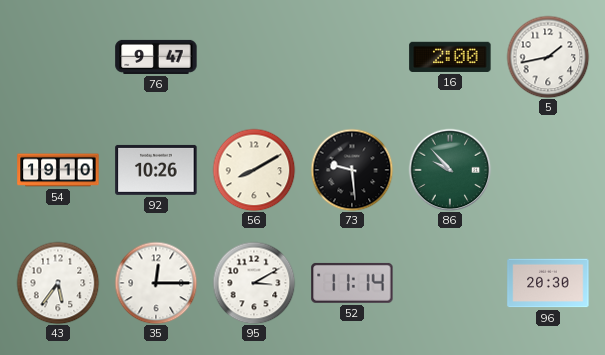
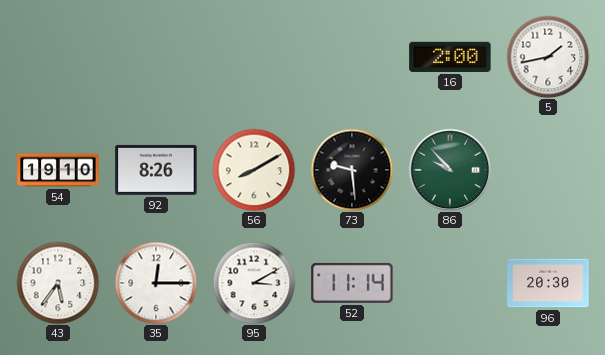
76: 9:47 -> none
92: 10:26 -> 8:26
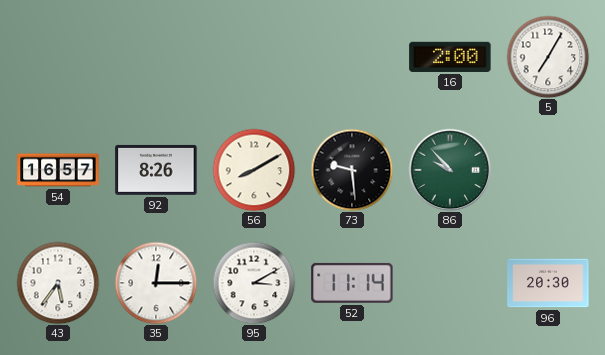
5: 1:43 -> 7:05
54: 19:10 -> 16:57
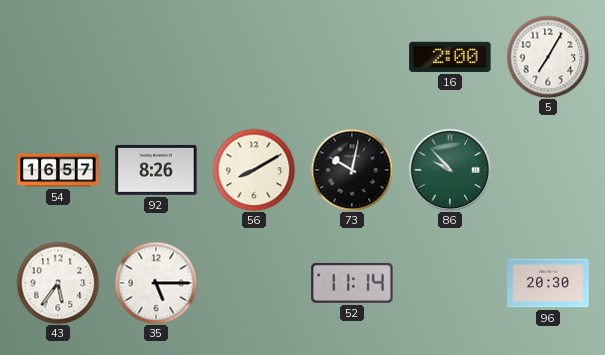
73: 9:29 -> 10:02
35: 12:15 -> 5:15
95: 3:10 -> none
